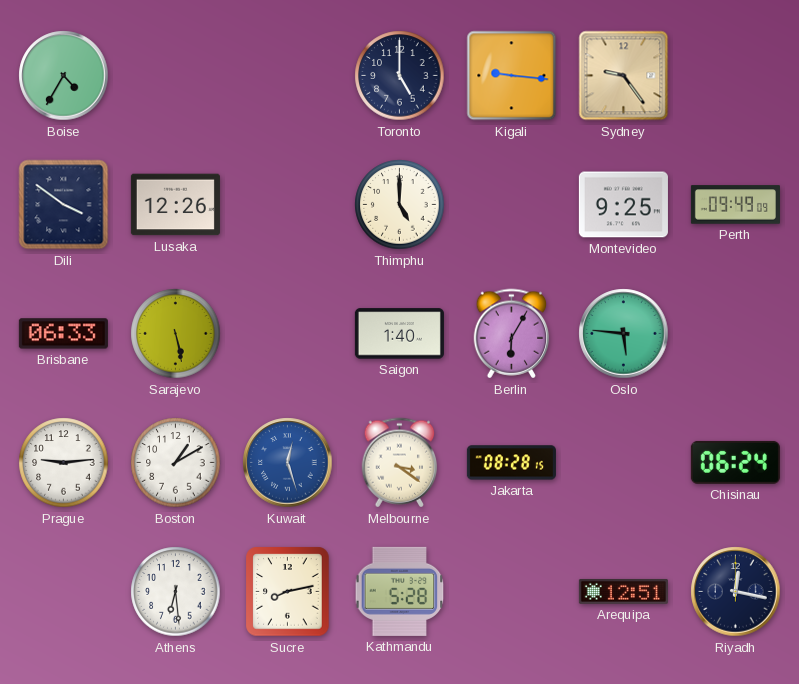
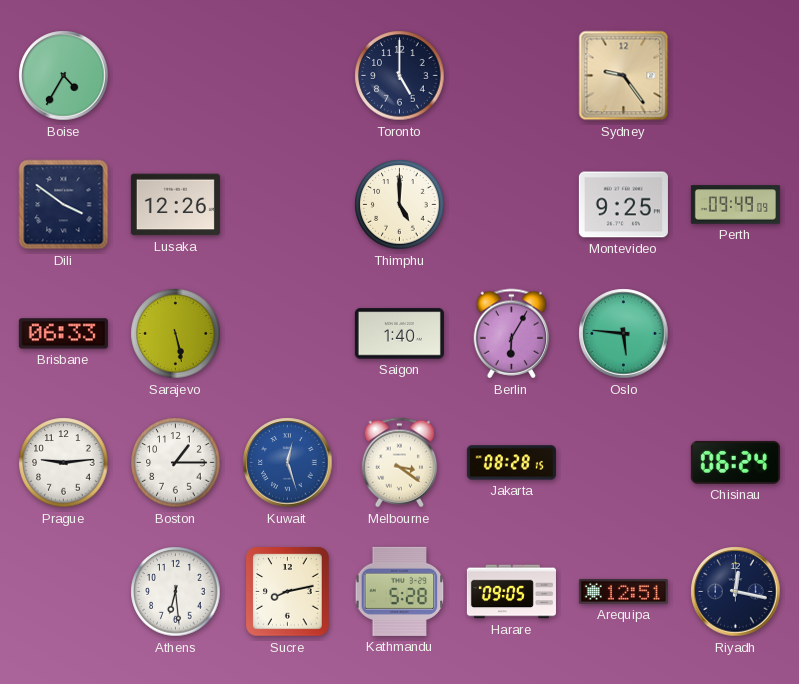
Kigali: 9:16 -> none
Boston: 1:10 -> 1:15
Harare: none -> 09:05
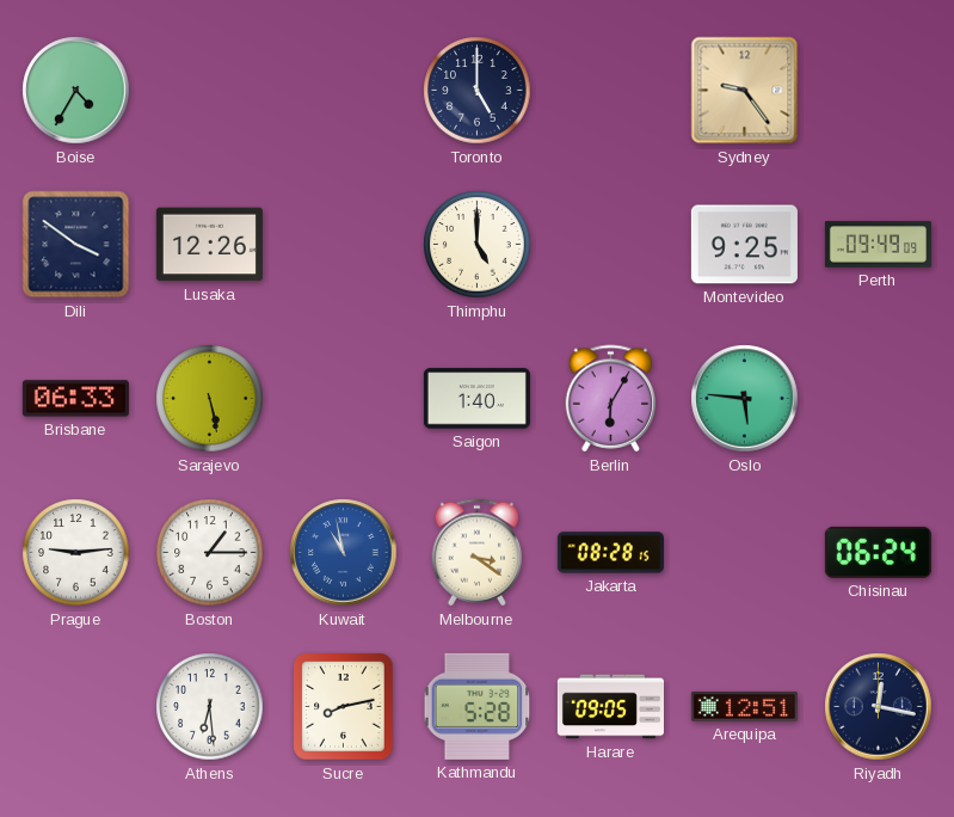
Kuwait: 12:27 -> 10:58
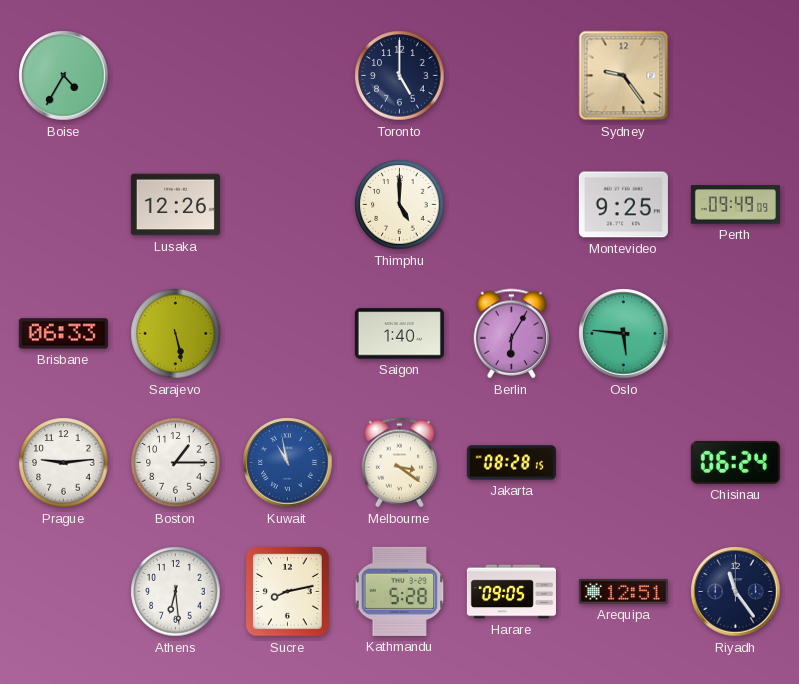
Dili: 3:51 -> none
Riyadh: 12:17 -> 11:24
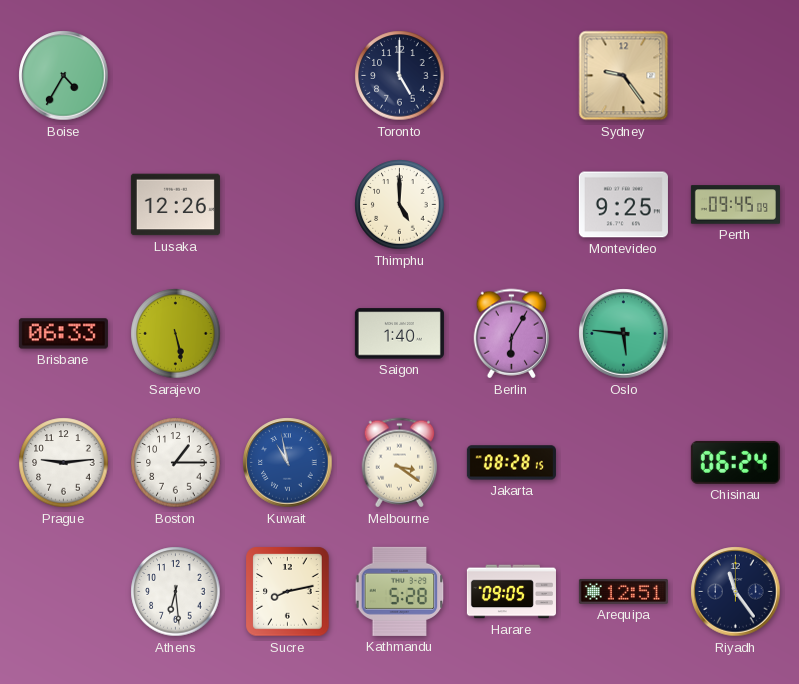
Perth: 09:49 -> 09:45
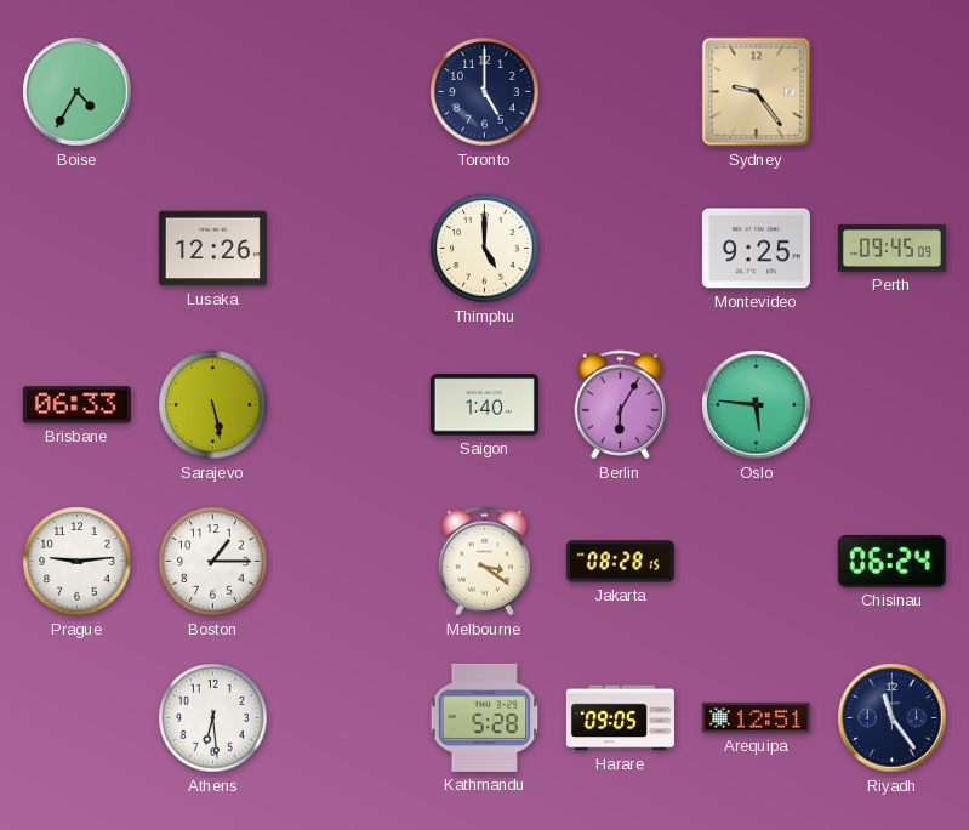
Kuwait: 10:58 -> none
Sucre: 8:13 -> none
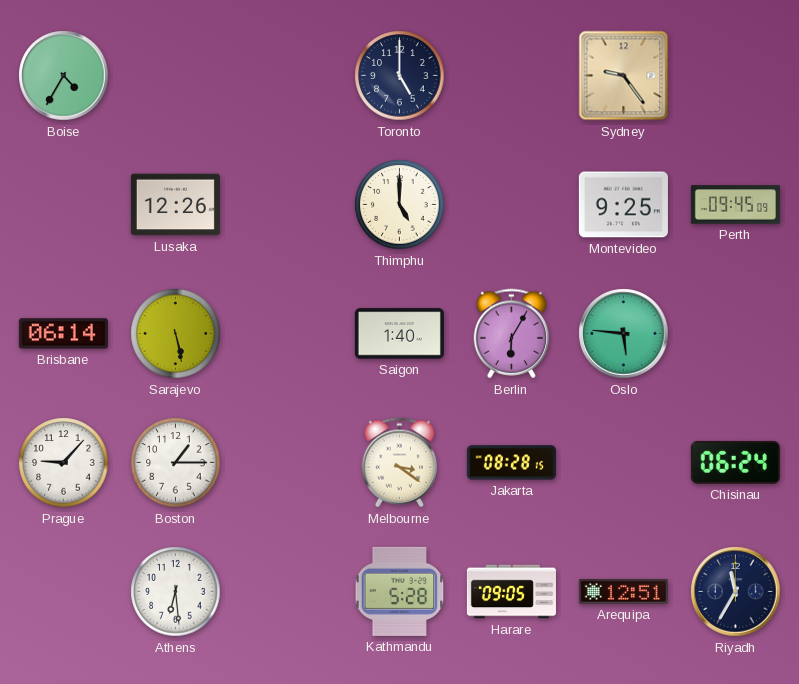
Brisbane: 06:33 -> 06:14
Prague: 9:14 -> 9:07
Riyadh: 11:24 -> 11:35
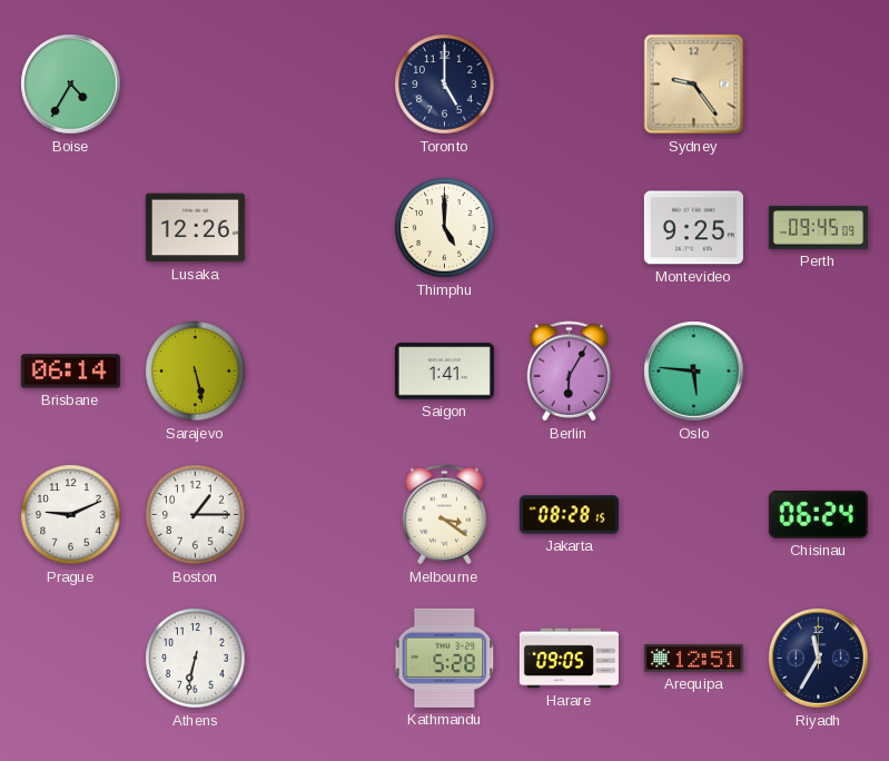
Saigon: 1:40 -> 1:41
Prague: 9:07 -> 9:11
Athens: 6:29 -> 6:32
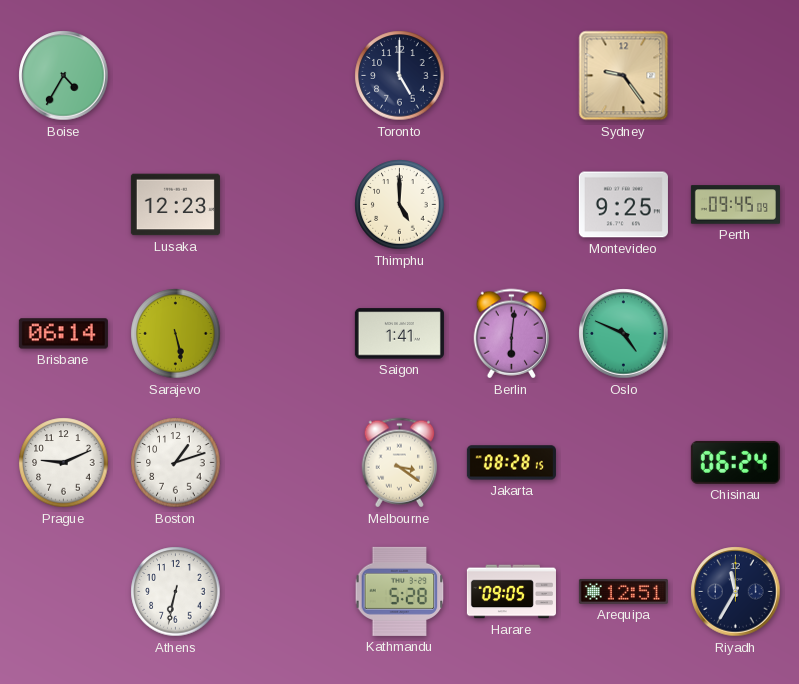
Lusaka: 12:26 -> 12:23
Berlin: 6:05 -> 6:01
Oslo: 5:46 -> 4:49
Boston: 1:15 -> 1:12
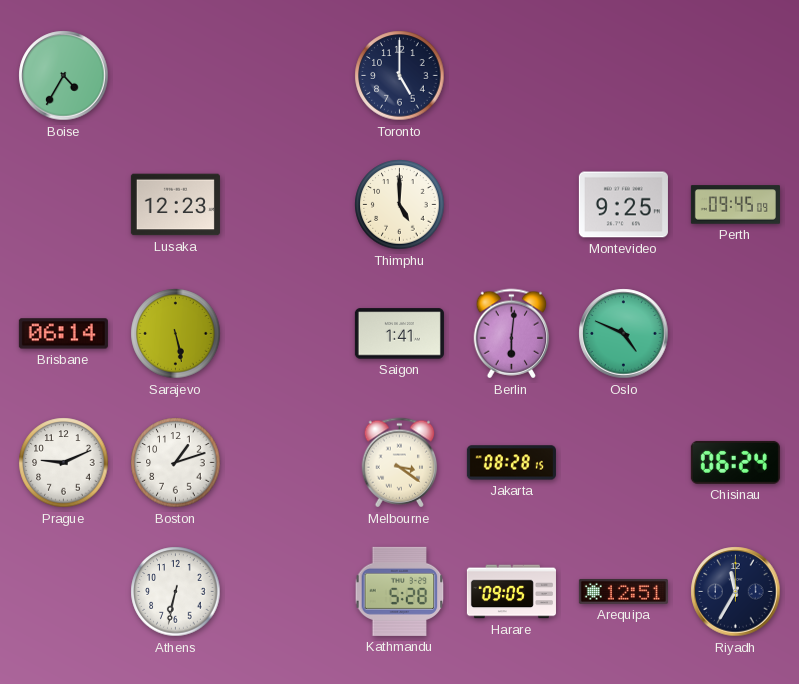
Sydney: 9:24 -> none
